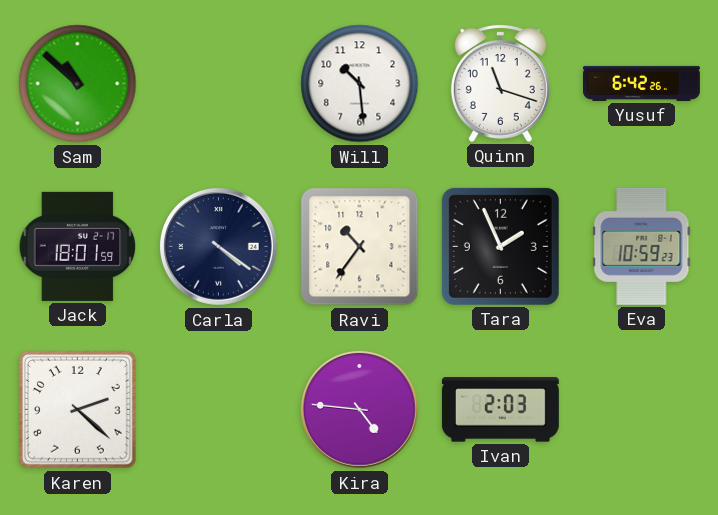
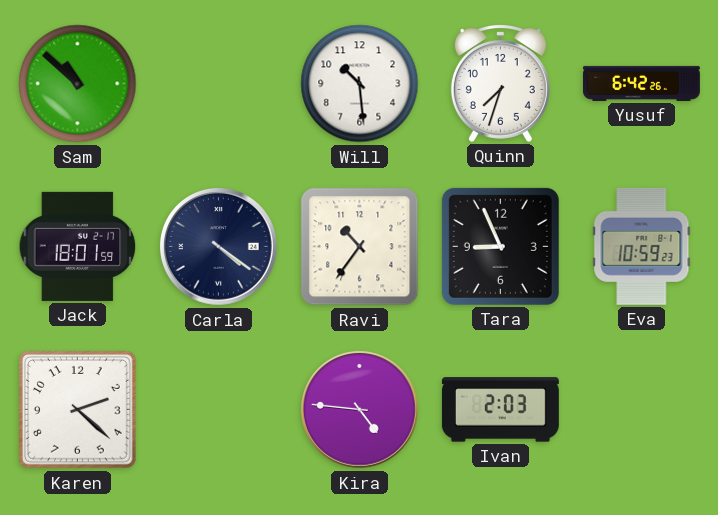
Quinn: 11:18 -> 7:33
Tara: 1:56 -> 8:56
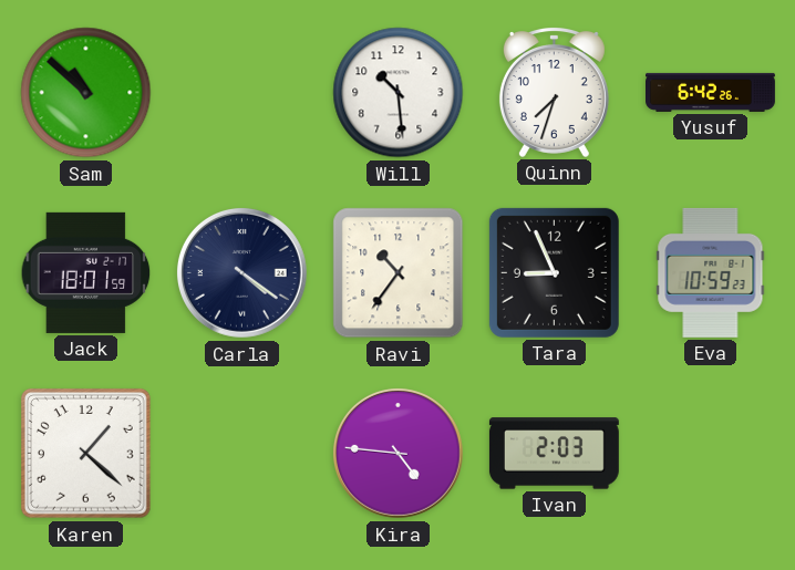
Karen: 2:22 -> 1:22
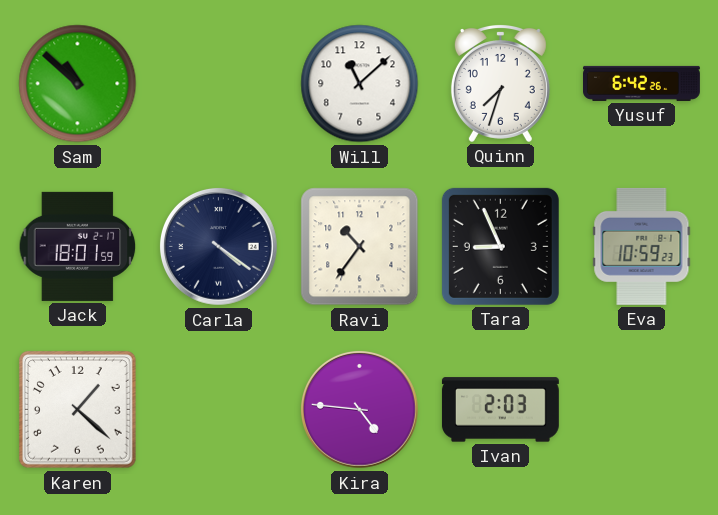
Will: 10:29 -> 11:08
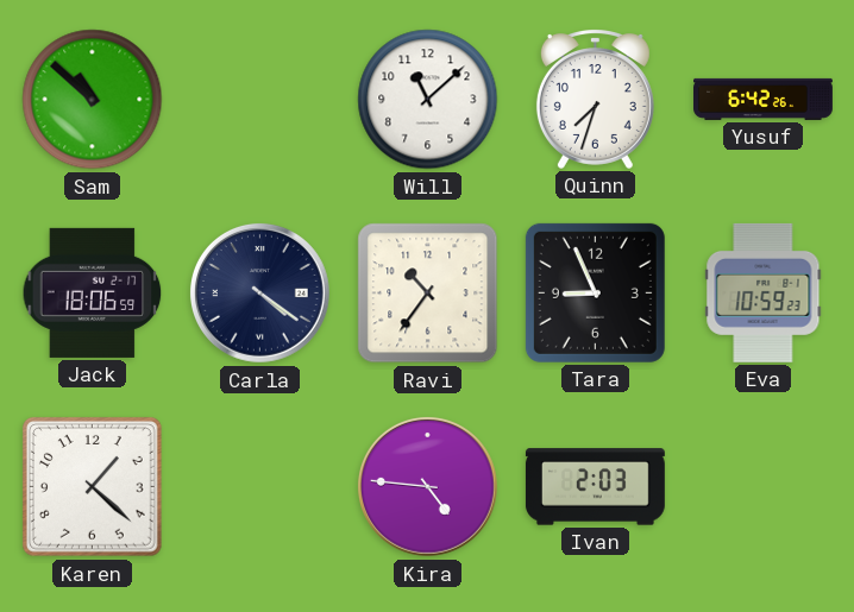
Jack: 18:01 -> 18:06
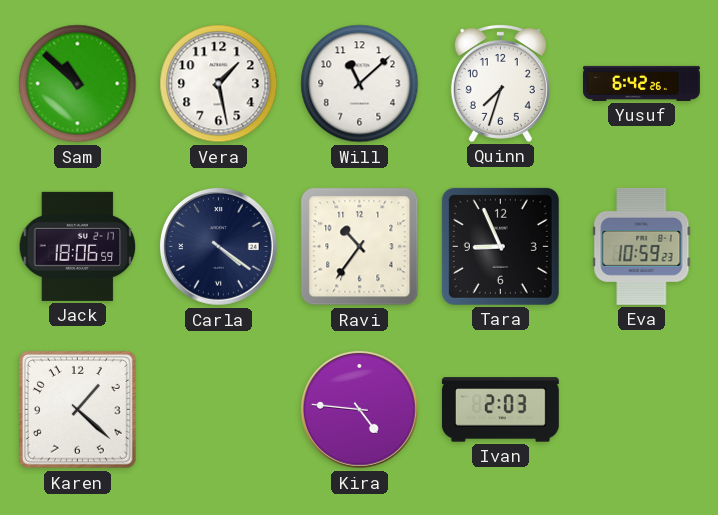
Vera: none -> 1:28
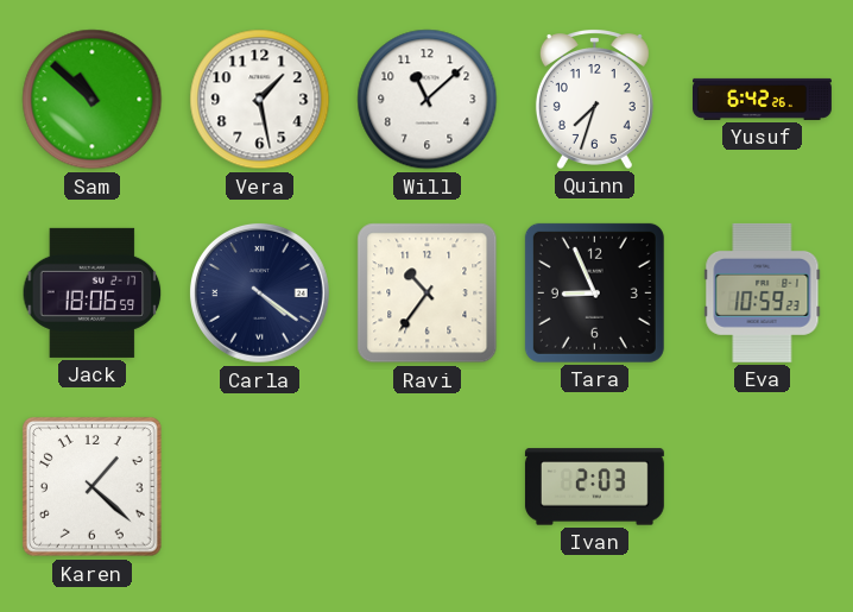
Kira: 4:46 -> none
